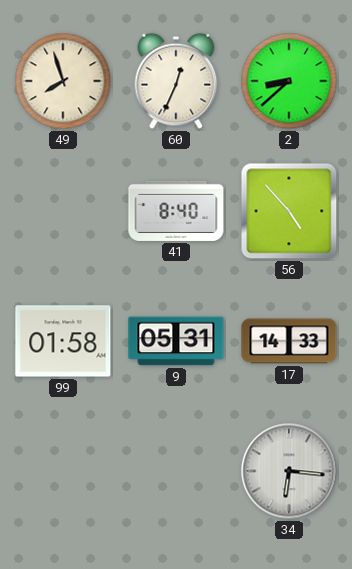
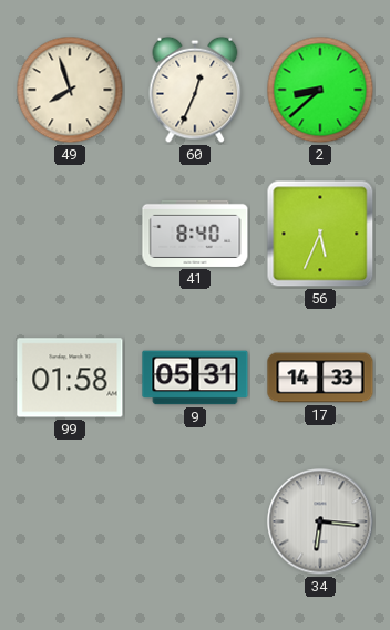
56: 4:53 -> 5:34
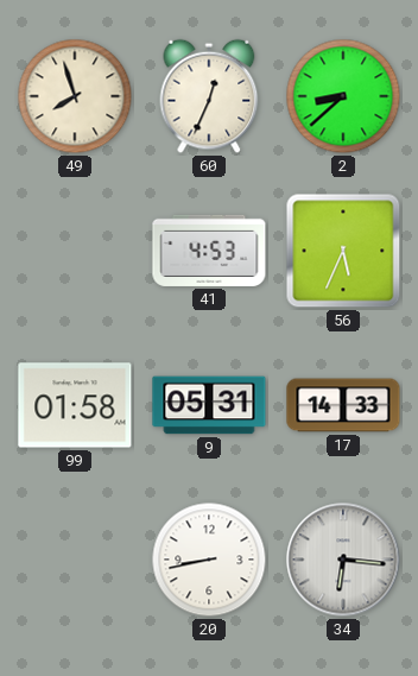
41: 8:40 -> 4:53
20: none -> 8:43
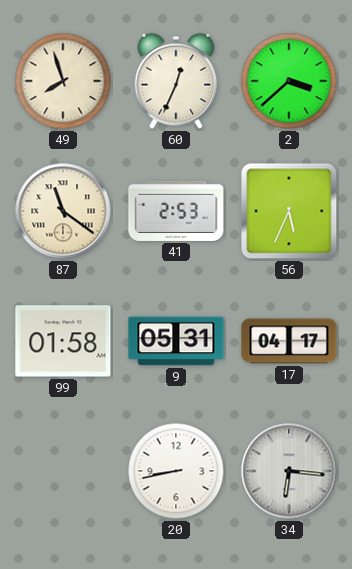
2: 8:38 -> 3:38
87: none -> 11:21
41: 4:53 -> 2:53
17: 14:33 -> 04:17
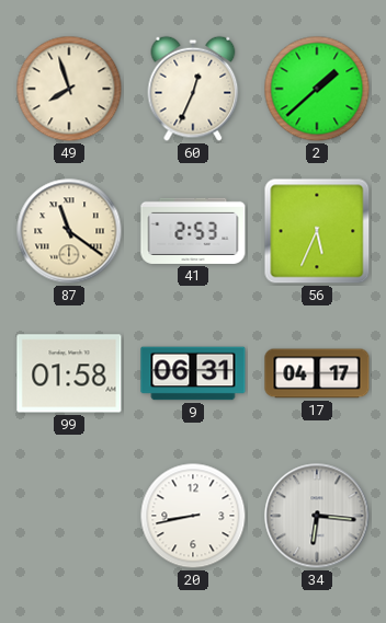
2: 3:38 -> 1:38
9: 05:31 -> 06:31
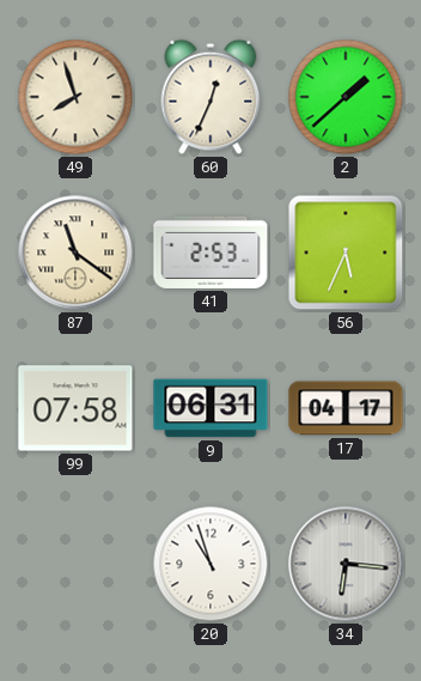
99: 01:58 -> 07:58
20: 8:43 -> 10:57
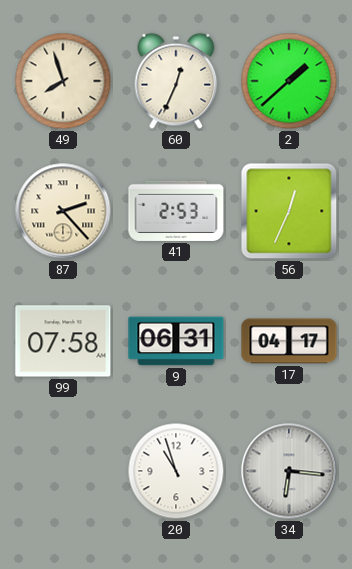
87: 11:21 -> 2:23
56: 5:34 -> 12:34
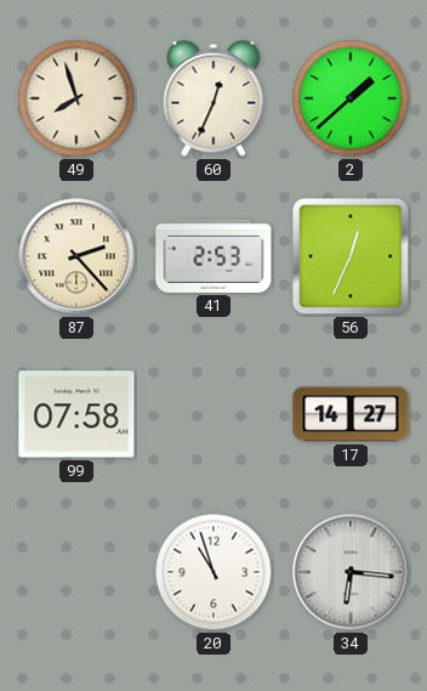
9: 06:31 -> none
17: 04:17 -> 14:27
